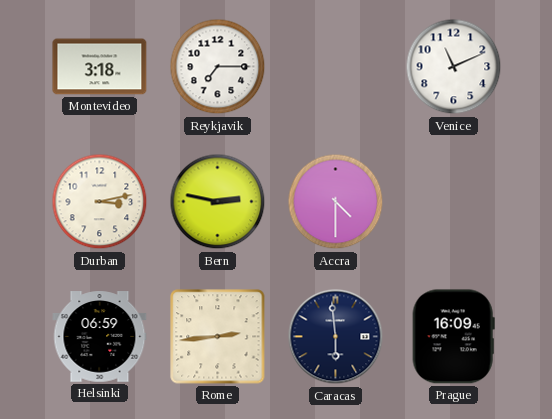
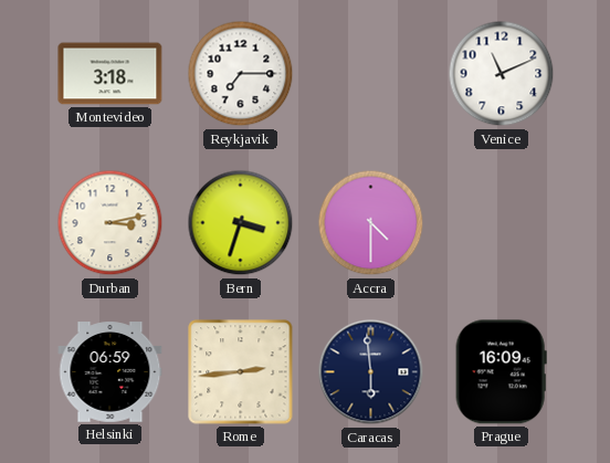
Bern: 2:47 -> 3:33
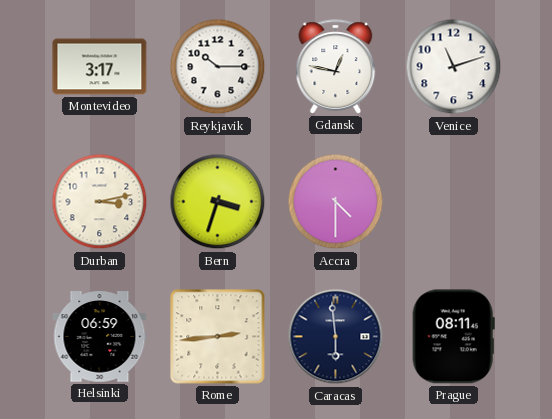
Montevideo: 3:18 -> 3:17
Reykjavik: 7:15 -> 10:15
Gdansk: none -> 12:47
Venice: 11:11 -> 11:12
Prague: 16:09 -> 08:11
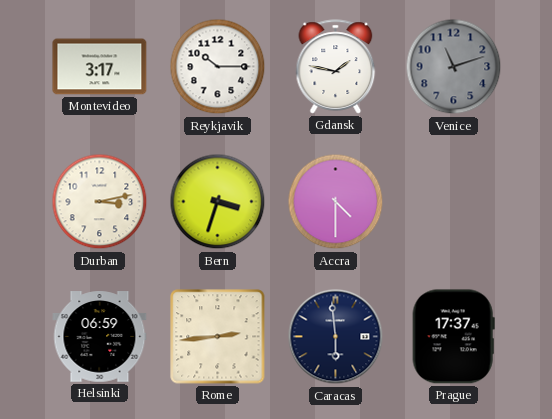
Gdansk: 12:47 -> 1:47
Venice dial: white -> grey
Prague: 08:11 -> 17:37
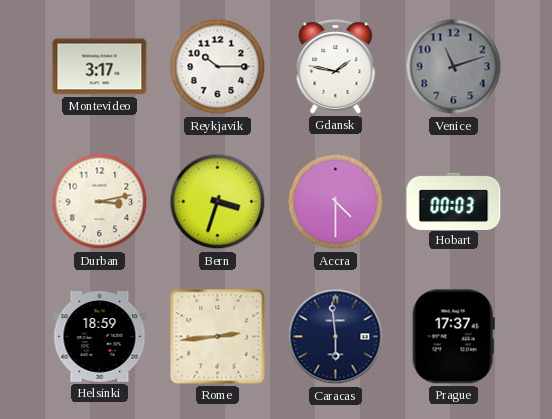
Hobart: none -> 00:03
Helsinki: 06:59 -> 18:59
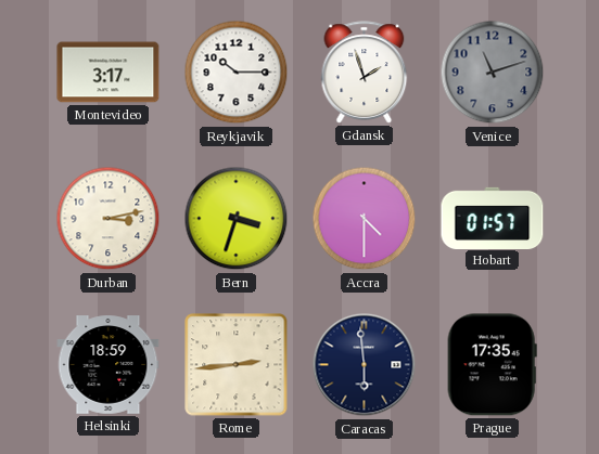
Gdansk: 1:47 -> 1:57
Hobart: 00:03 -> 01:57
Prague: 17:37 -> 17:35
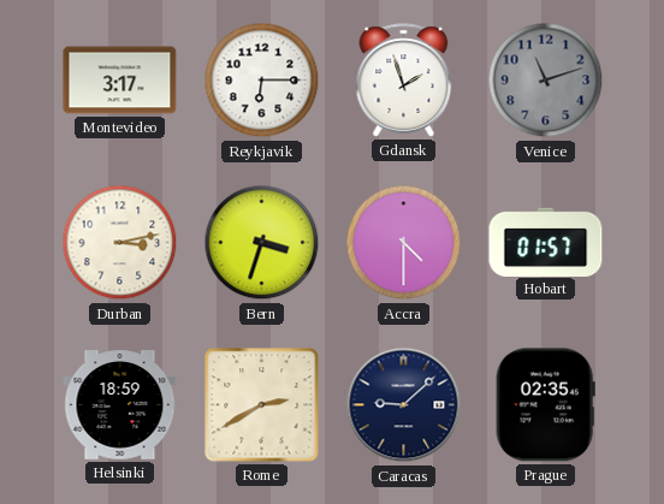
Reykjavik: 10:15 -> 6:15
Rome: 2:44 -> 2:40
Caracas: 5:59 -> 9:08
Prague: 17:35 -> 02:35
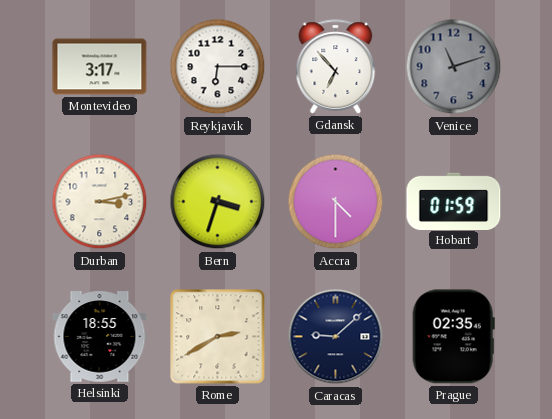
Gdansk: 1:57 -> 6:53
Hobart: 01:57 -> 01:59
Helsinki: 18:59 -> 18:55
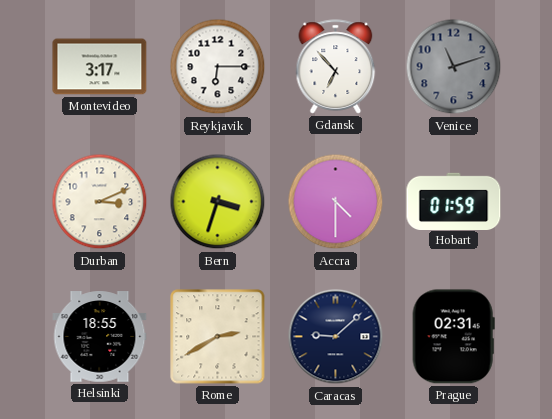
Durban: 3:13 -> 3:11
Prague: 02:35 -> 02:31
